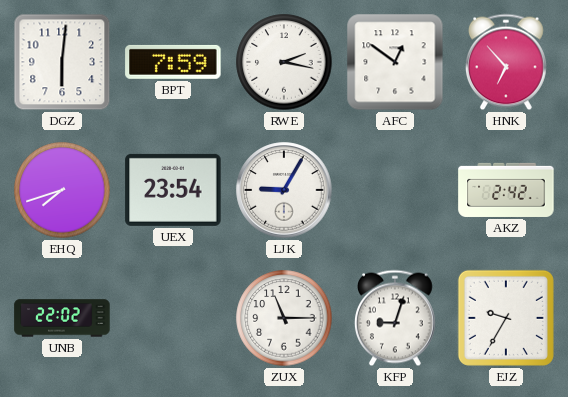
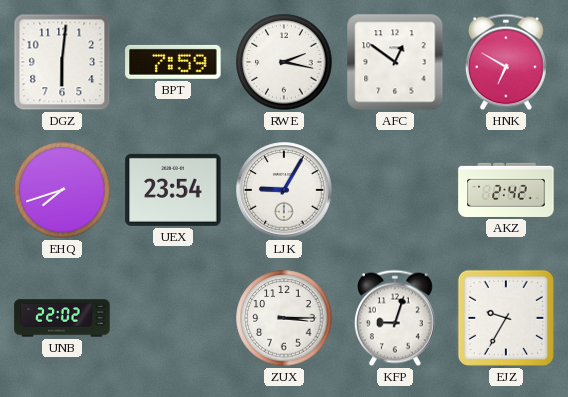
HNK: 6:53 -> 6:50
ZUX: 11:15 -> 3:15
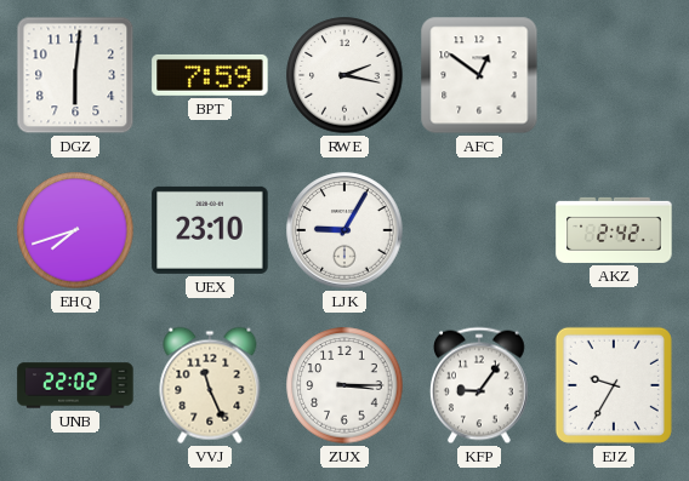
HNK: 6:50 -> none
UEX: 23:54 -> 23:10
VVJ: none -> 11:26
KFP: 9:03 -> 9:06
